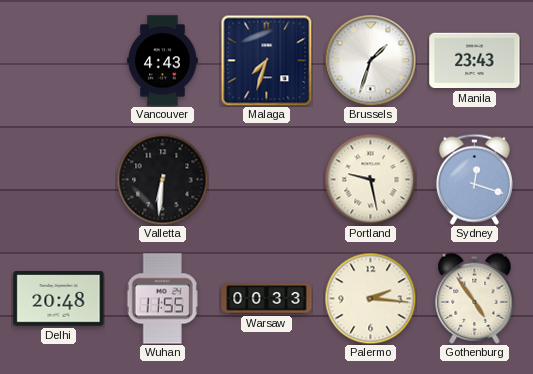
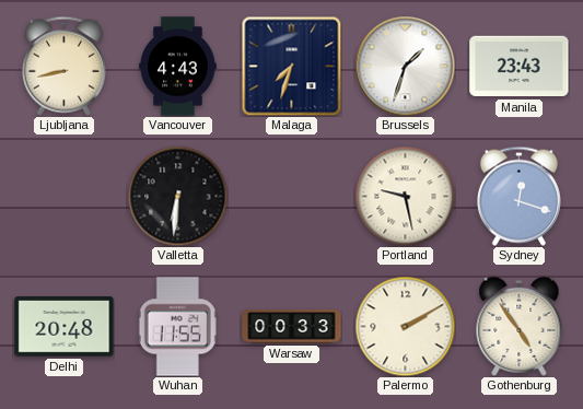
Ljubljana: none -> 8:43
Palermo: 2:16 -> 2:10
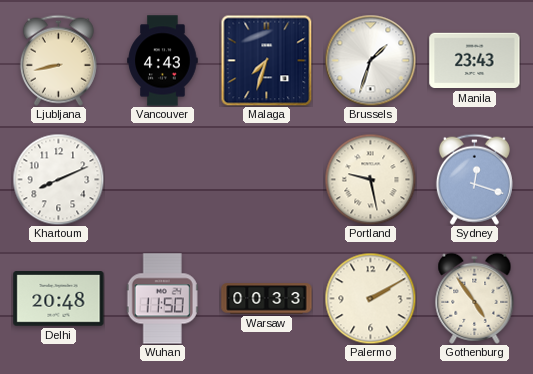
Khartoum: none -> 8:11
Valletta: 6:31 -> none
Wuhan: 11:55 -> 11:50
